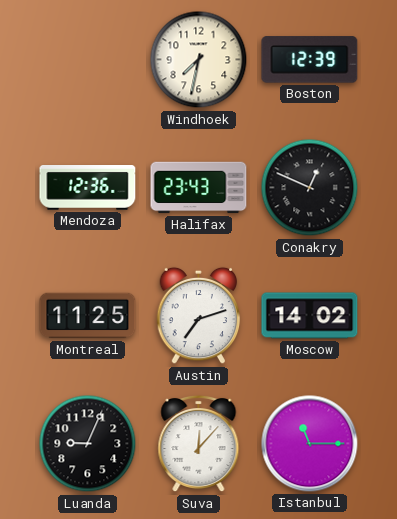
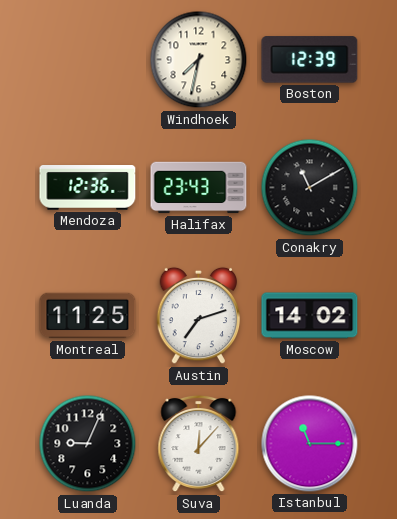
Conakry: 12:49 -> 11:10
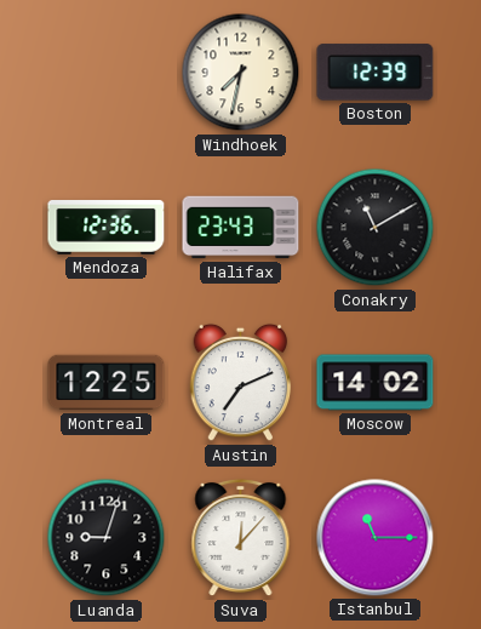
Montreal: 11:25 -> 12:25
Austin: 7:12 -> 7:11
Luanda: 9:04 -> 9:03
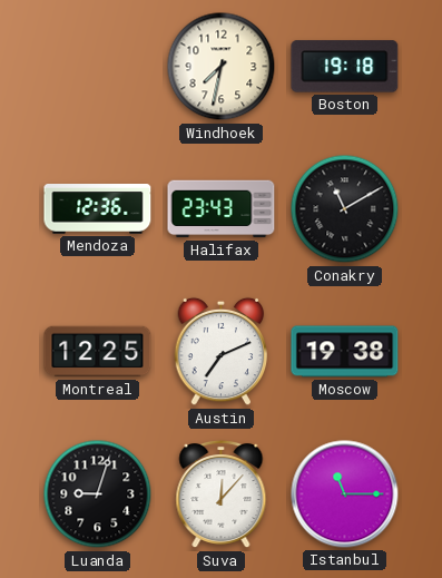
Boston: 12:39 -> 19:18
Moscow: 14:02 -> 19:38
